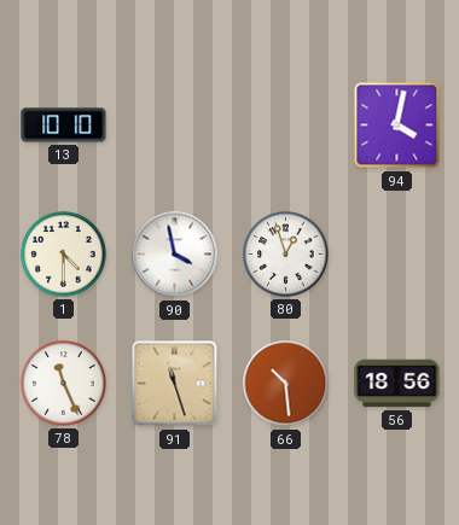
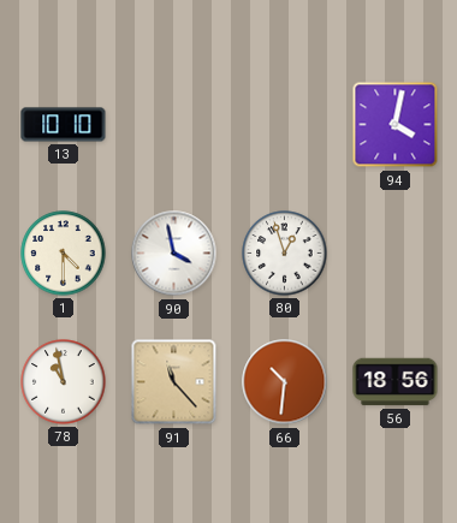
78: 11:26 -> 10:58
91: 11:27 -> 11:23
66: 10:29 -> 10:31
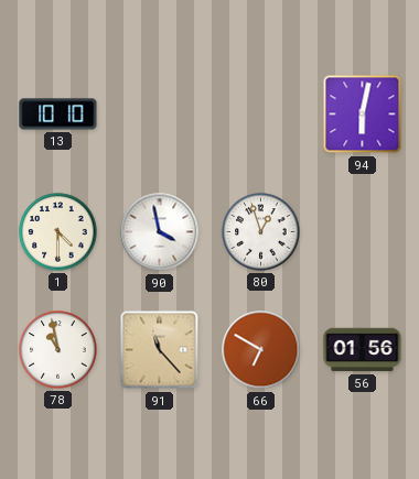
94: 4:02 -> 6:02
66: 10:31 -> 6:50
56: 18:56 -> 01:56
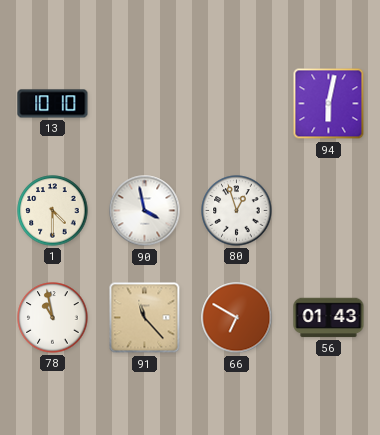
56: 01:56 -> 01:43
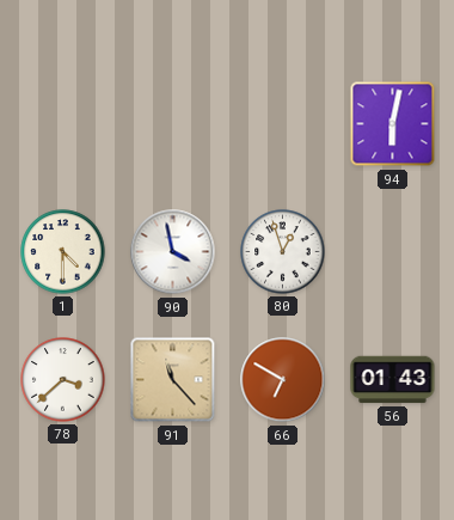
13: 10:10 -> none
78: 10:58 -> 3:38
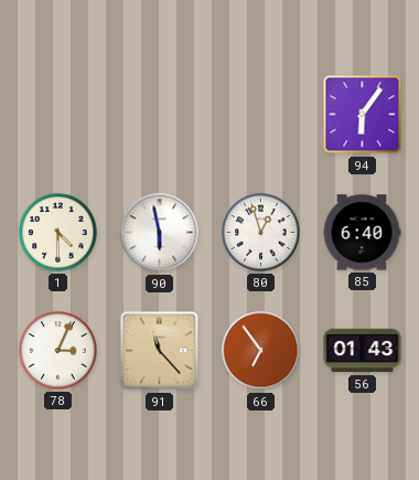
94: 6:02 -> 6:06
90: 3:58 -> 5:58
85: none -> 6:40
78: 3:38 -> 3:04
66: 6:50 -> 6:54
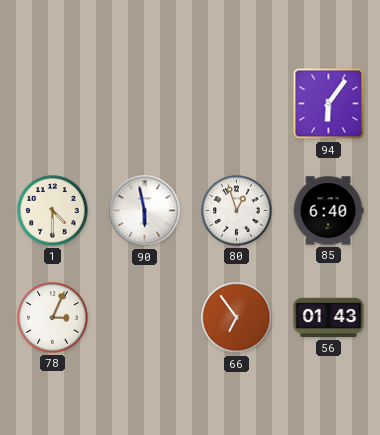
91: 11:23 -> none
